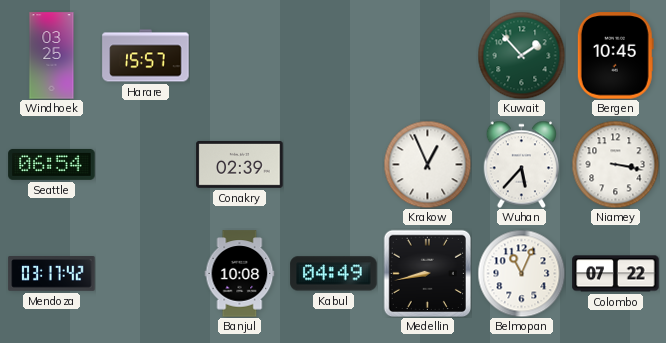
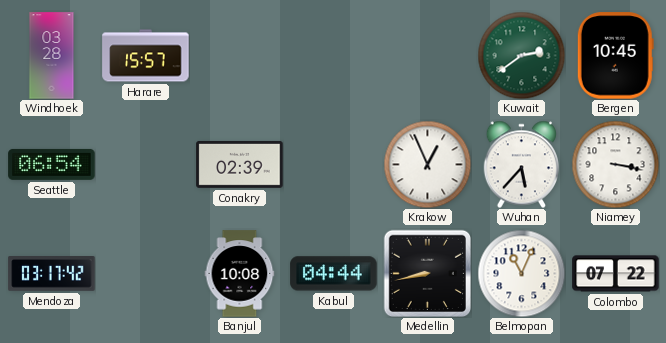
Windhoek: 03:25 -> 03:28
Kuwait: 1:53 -> 2:39
Kabul: 04:49 -> 04:44
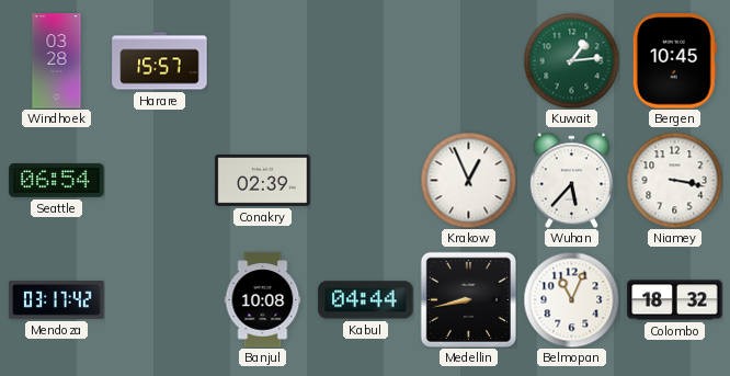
Kuwait: 2:39 -> 1:14
Colombo: 07:22 -> 18:32
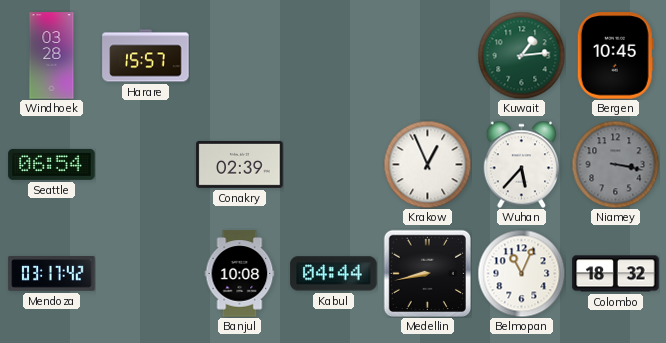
Niamey dial: white -> grey
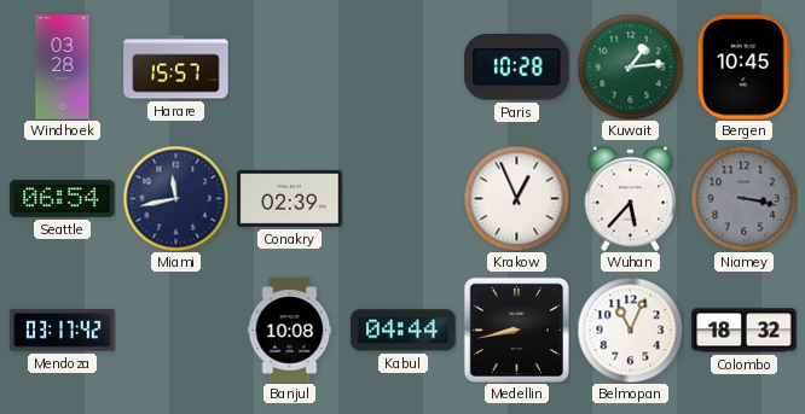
Paris: none -> 10:28
Miami: none -> 11:43
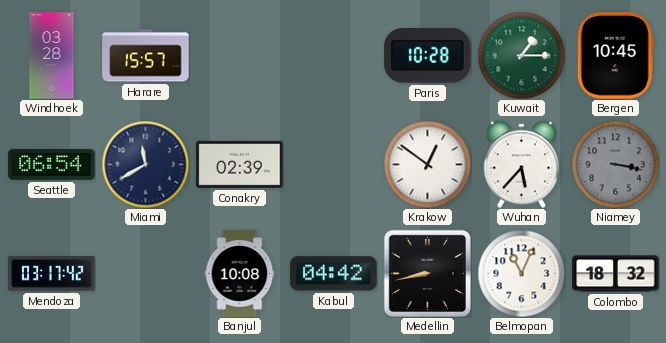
Kuwait: 1:14 -> 1:15
Miami: 11:43 -> 11:40
Krakow: 12:56 -> 12:51
Kabul: 04:44 -> 04:42
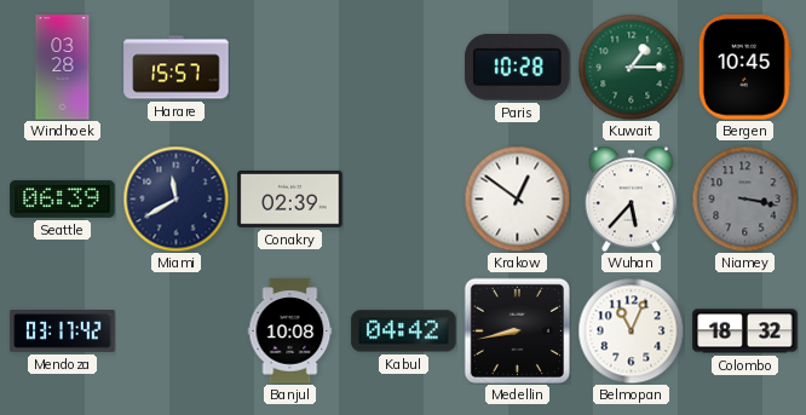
Seattle: 06:54 -> 06:39
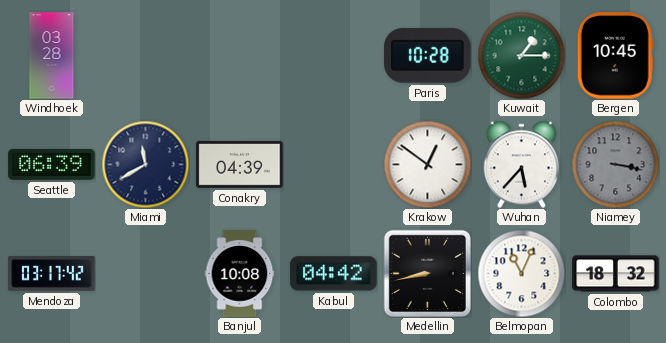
Harare: 15:57 -> none
Conakry: 02:39 -> 04:39
